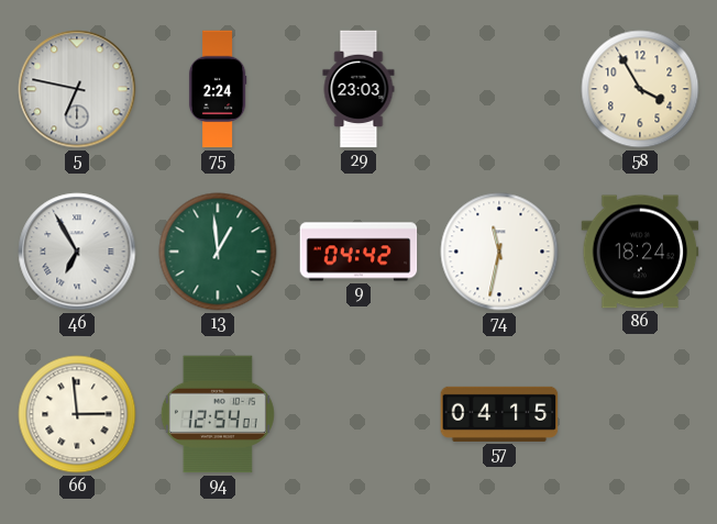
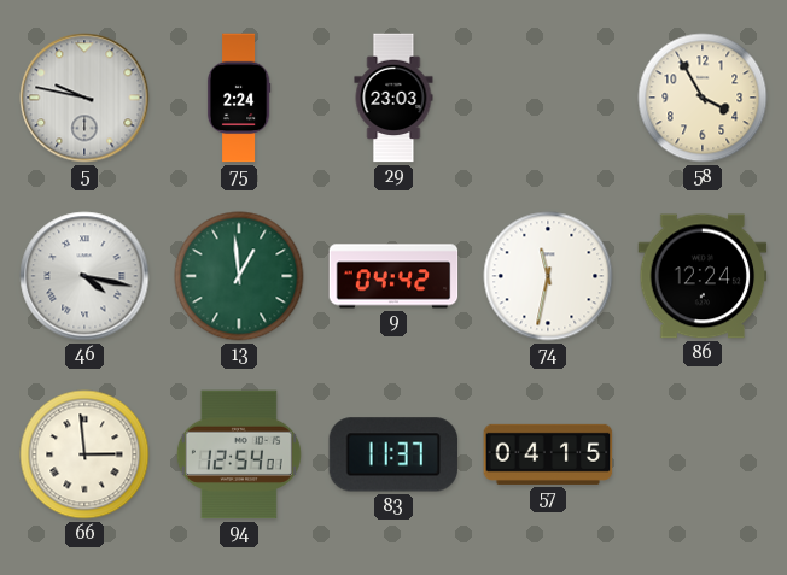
5: 6:47 -> 9:47
46: 6:55 -> 4:17
86: 18:24 -> 12:24
83: none -> 11:37
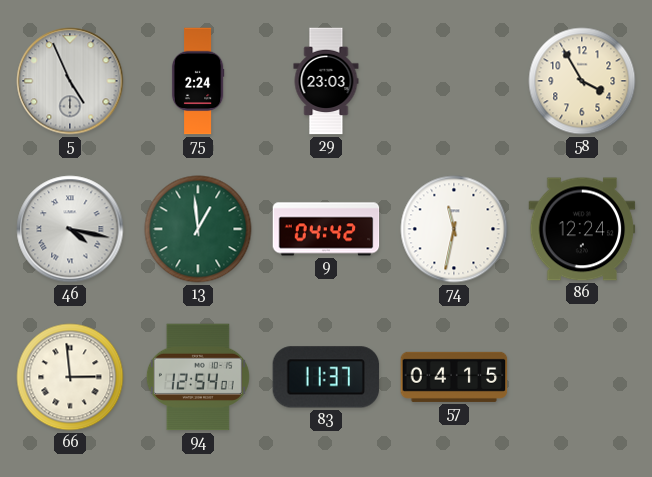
5: 9:47 -> 4:56
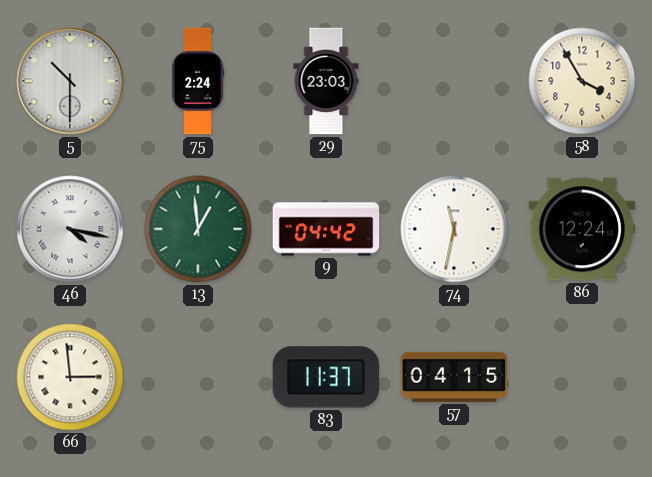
5: 4:56 -> 10:30
94: 12:54 -> none
